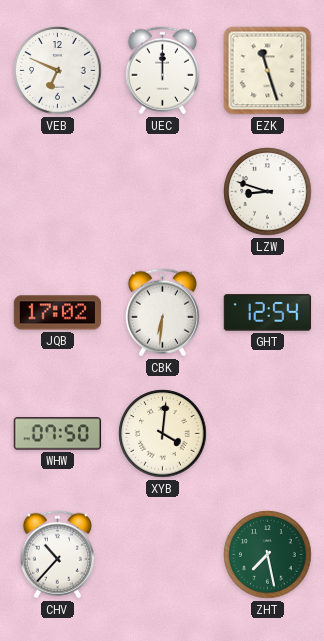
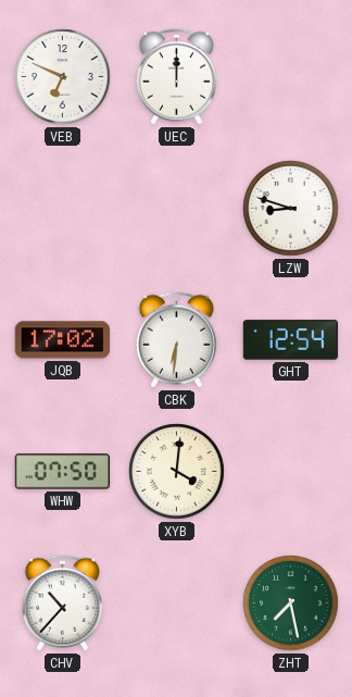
EZK: 11:27 -> none
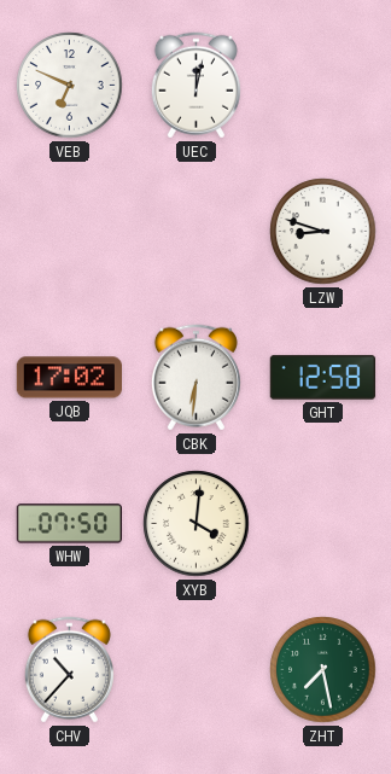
UEC: 12:00 -> 12:02
GHT: 12:54 -> 12:58
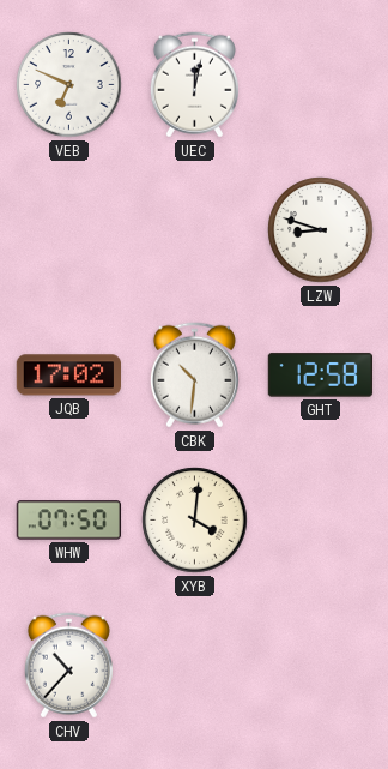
CBK: 6:31 -> 10:31
ZHT: 7:28 -> none
